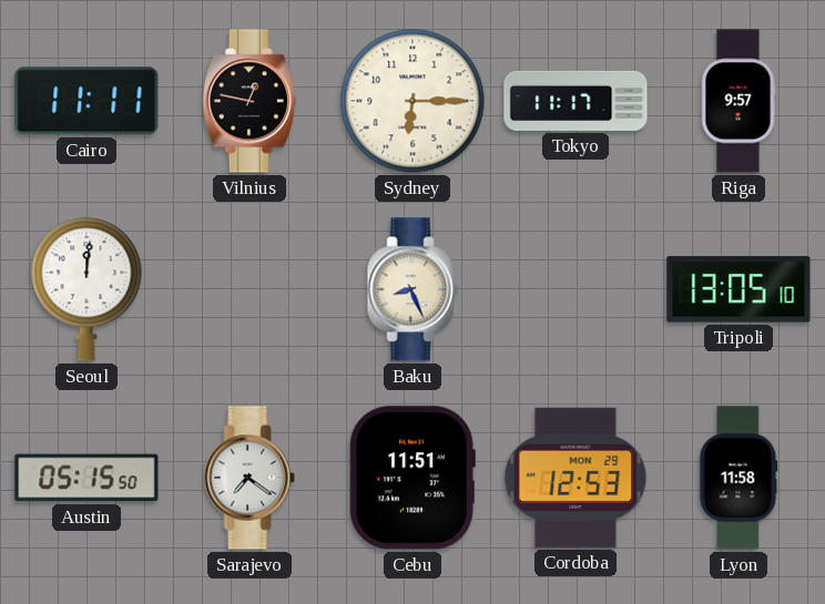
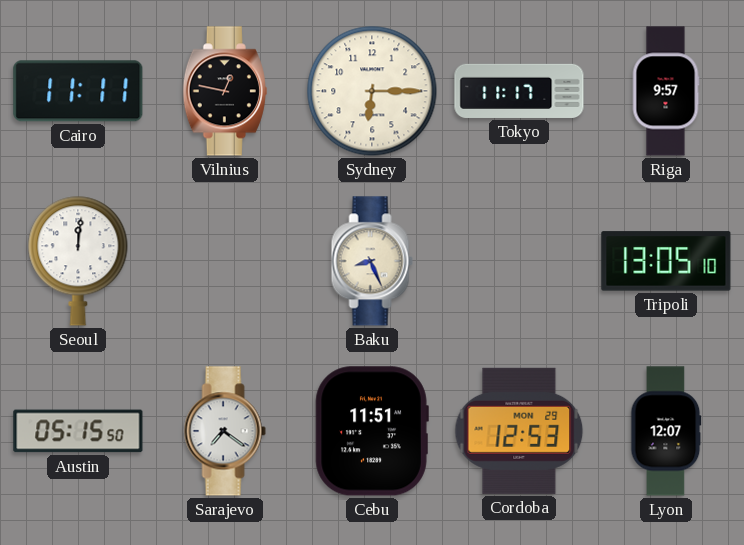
Lyon: 11:58 -> 12:07
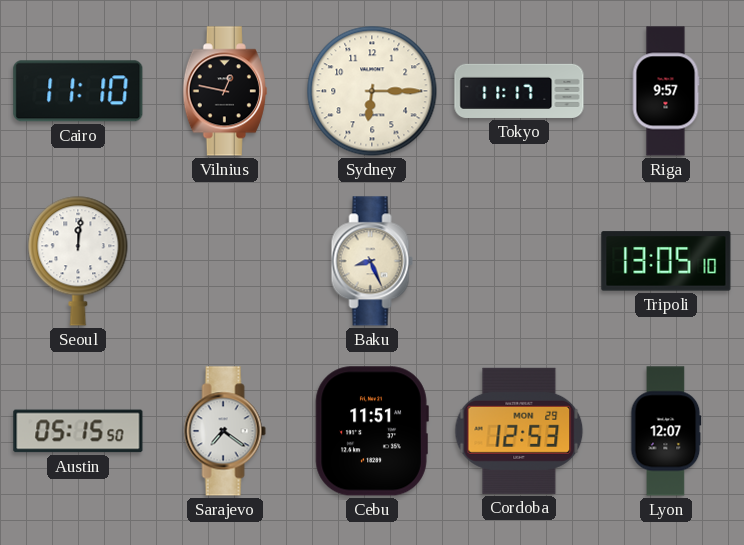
Cairo: 11:11 -> 11:10
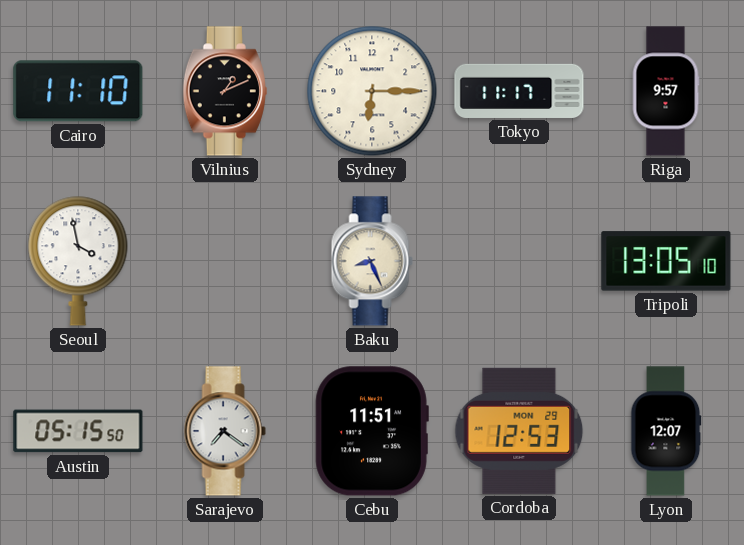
Vilnius: 12:47 -> 1:11
Seoul: 12:01 -> 3:58
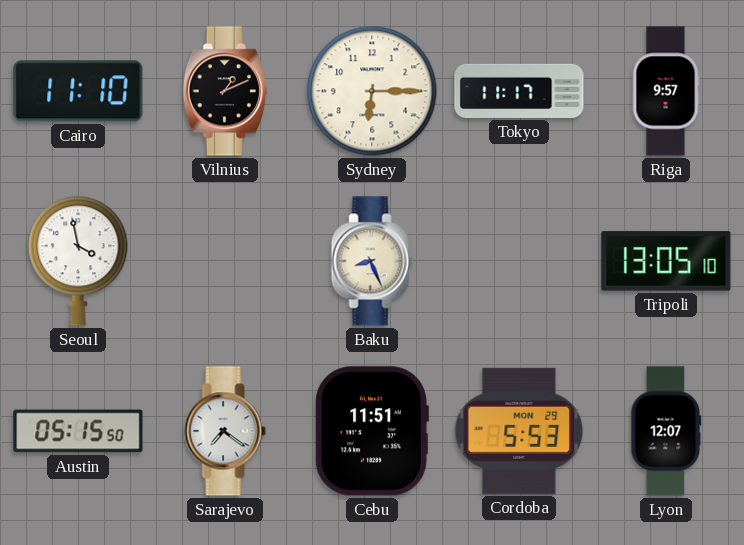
Cordoba: 12:53 -> 5:53
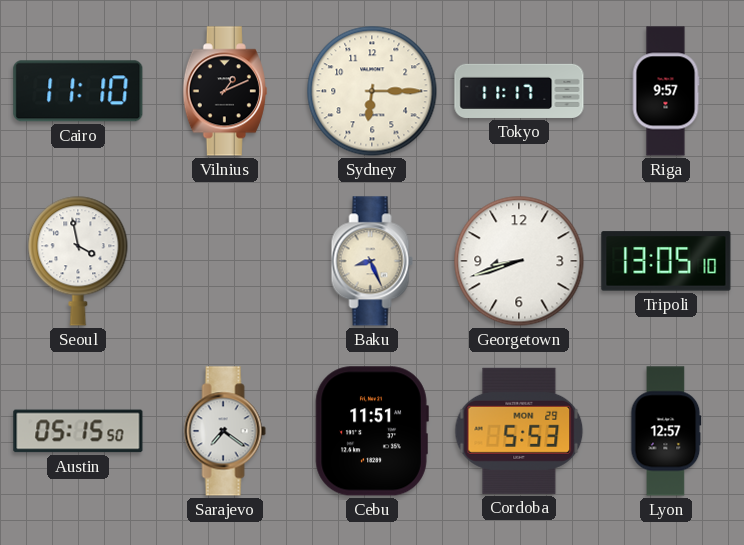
Georgetown: none -> 8:42
Lyon: 12:07 -> 12:57
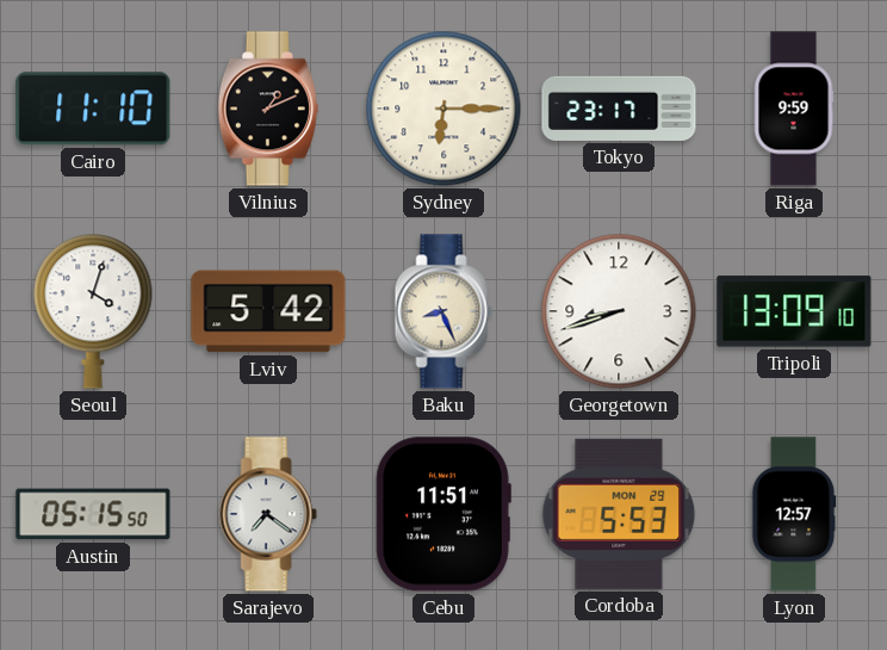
Tokyo: 11:17 -> 23:17
Riga: 9:57 -> 9:59
Seoul: 3:58 -> 4:03
Lviv: none -> 5:42
Tripoli: 13:05 -> 13:09
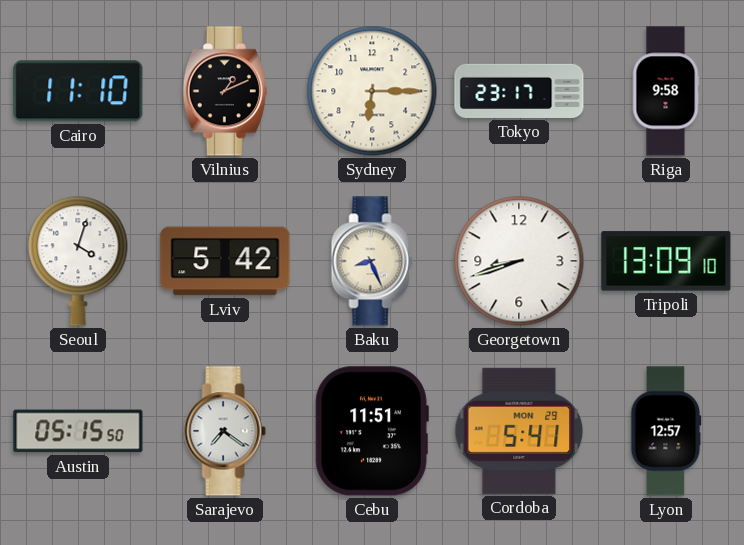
Riga: 9:59 -> 9:58
Cordoba: 5:53 -> 5:41
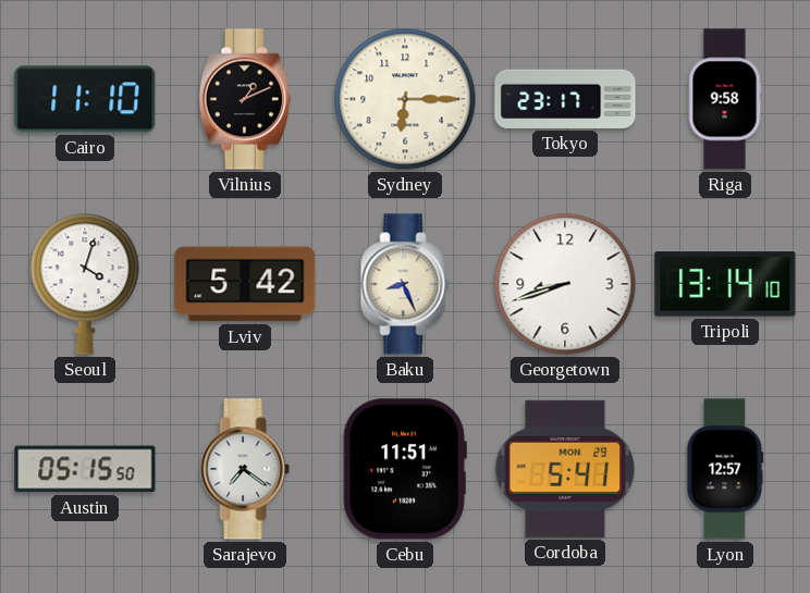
Tripoli: 13:09 -> 13:14
